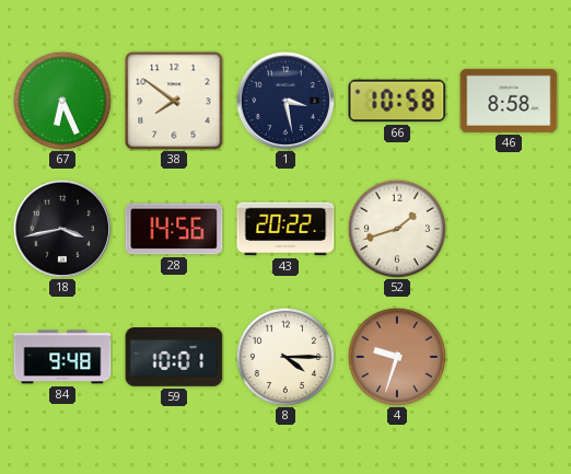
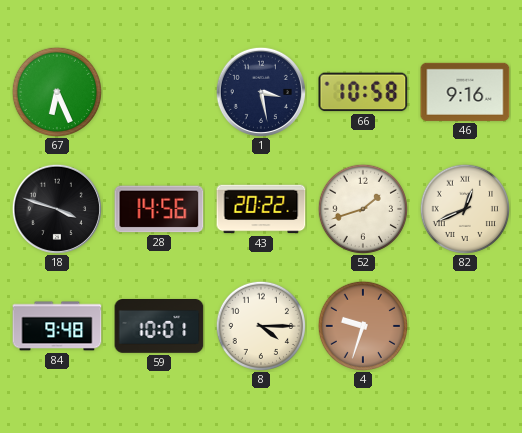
38: 7:51 -> none
46: 8:58 -> 9:16
18: 3:43 -> 3:48
82: none -> 12:41
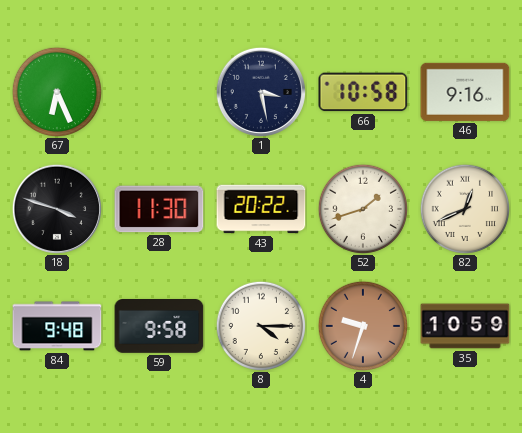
28: 14:56 -> 11:30
59: 10:01 -> 9:58
35: none -> 10:59
